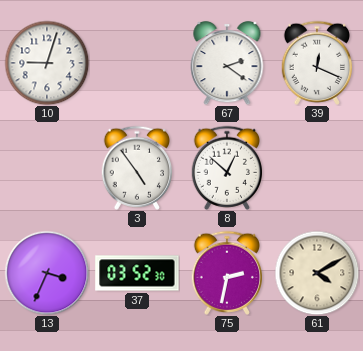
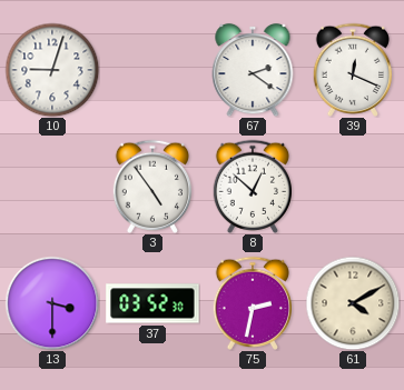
13: 3:34 -> 3:30
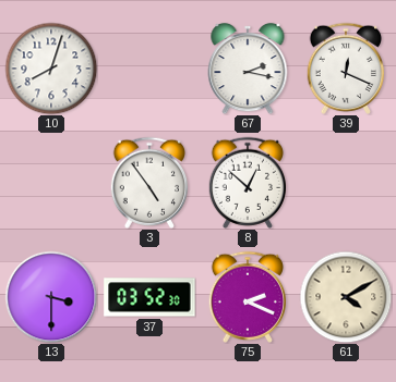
10: 9:03 -> 8:03
67: 2:21 -> 2:17
75: 2:32 -> 2:19
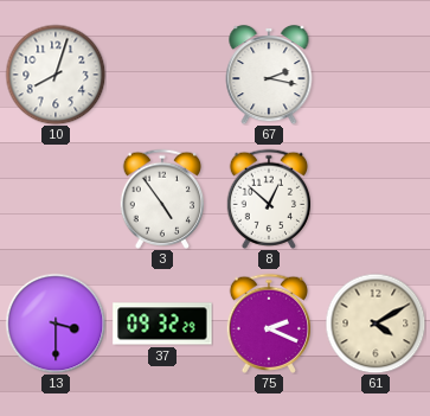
39: 12:19 -> none
37: 03:52 -> 09:32
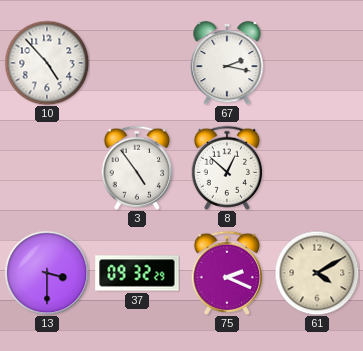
10: 8:03 -> 4:53
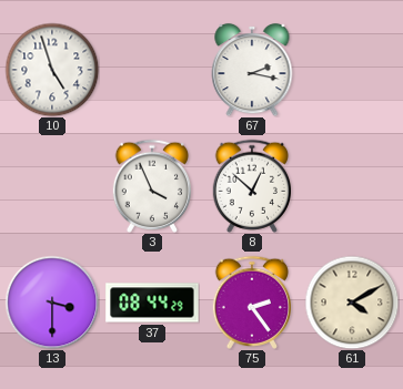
10: 4:53 -> 4:57
3: 4:54 -> 3:56
37: 09:32 -> 08:44
75: 2:19 -> 2:24
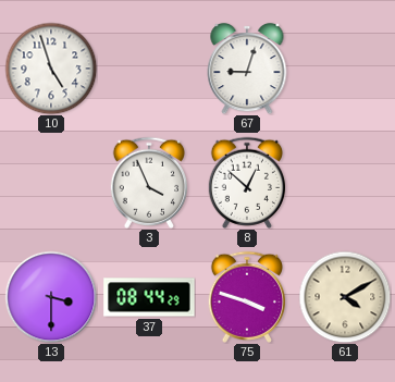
67: 2:17 -> 9:03
75: 2:24 -> 3:48
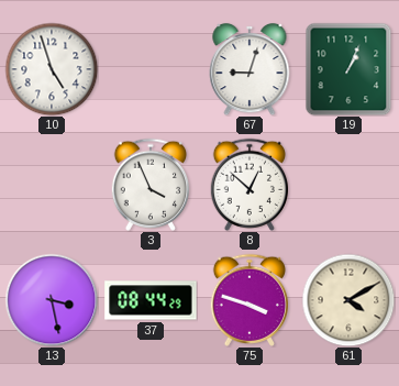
19: none -> 1:04
13: 3:30 -> 3:28
